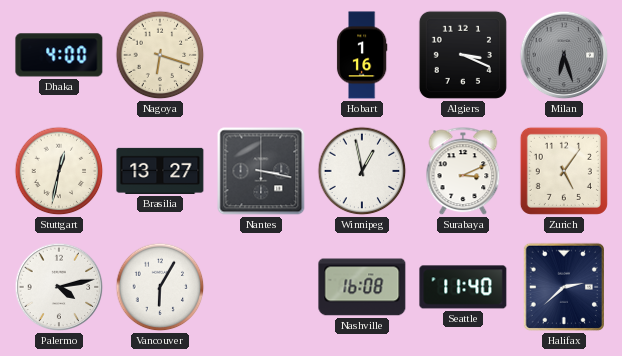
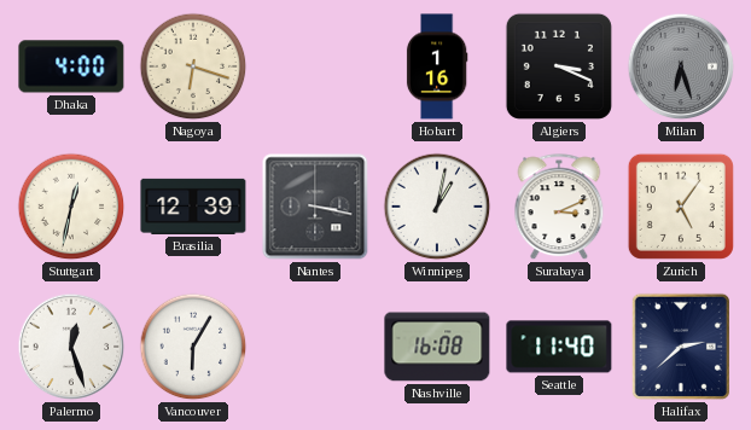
Brasilia: 13:27 -> 12:39
Winnipeg: 12:58 -> 1:02
Palermo: 4:13 -> 12:27
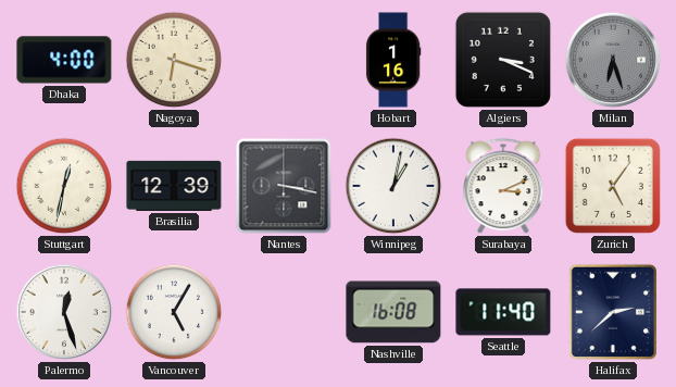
Vancouver: 6:05 -> 5:05
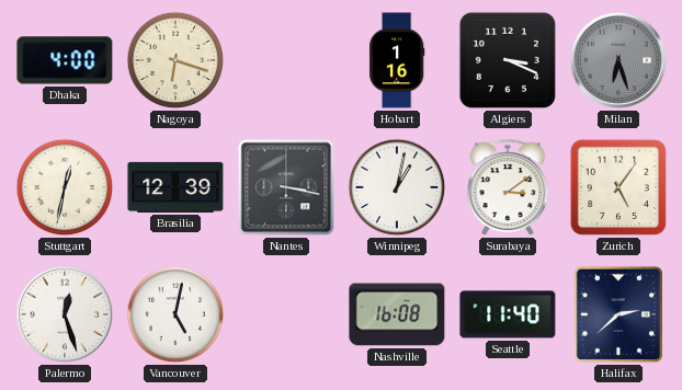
Surabaya: 3:11 -> 3:09
Vancouver: 5:05 -> 5:02
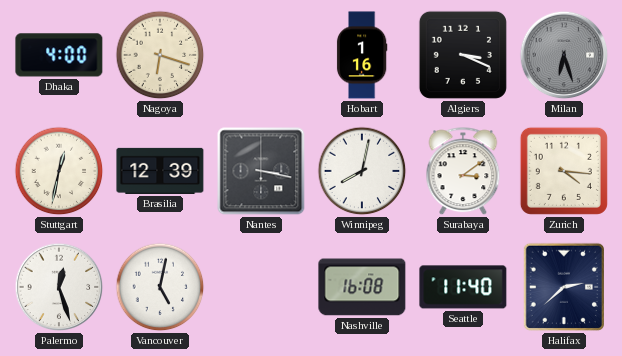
Winnipeg: 1:02 -> 8:02
Zurich: 5:06 -> 4:16
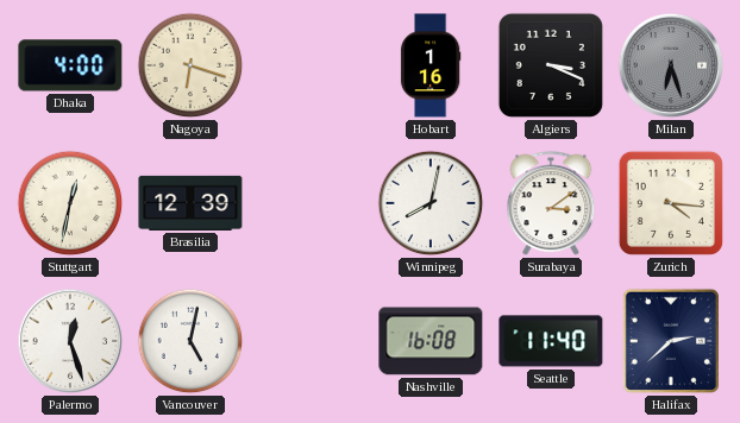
Nantes: 3:17 -> none
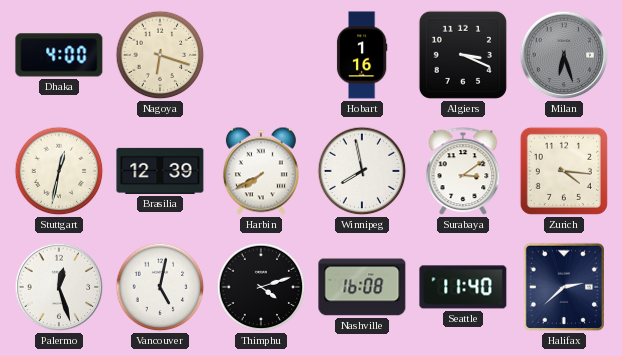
Harbin: none -> 7:40
Winnipeg: 8:02 -> 7:58
Thimphu: none -> 4:12
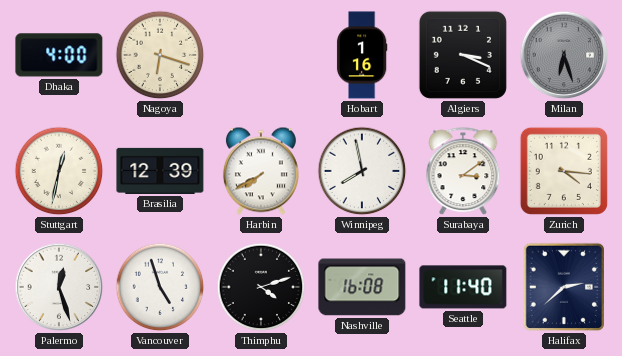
Vancouver: 5:02 -> 4:57
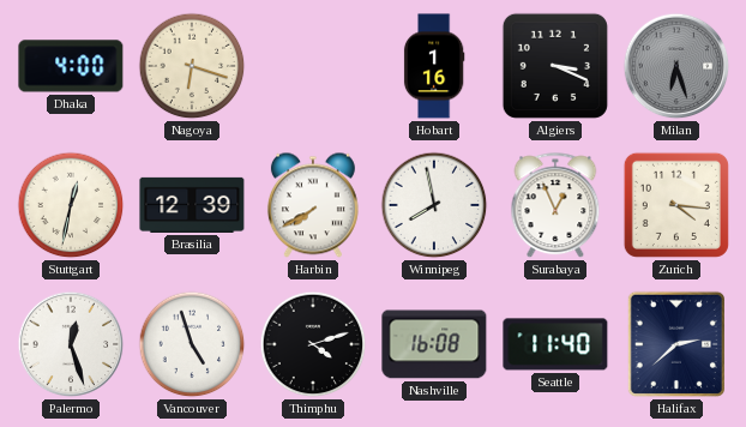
Surabaya: 3:09 -> 12:56
